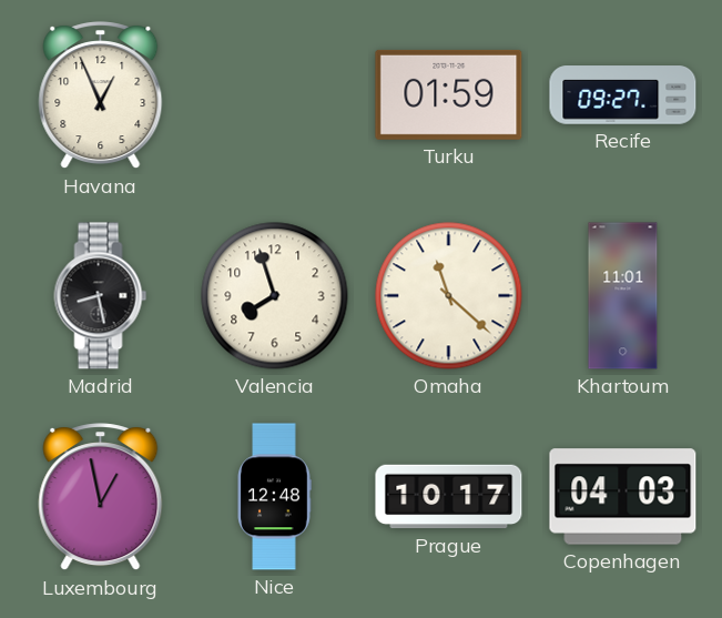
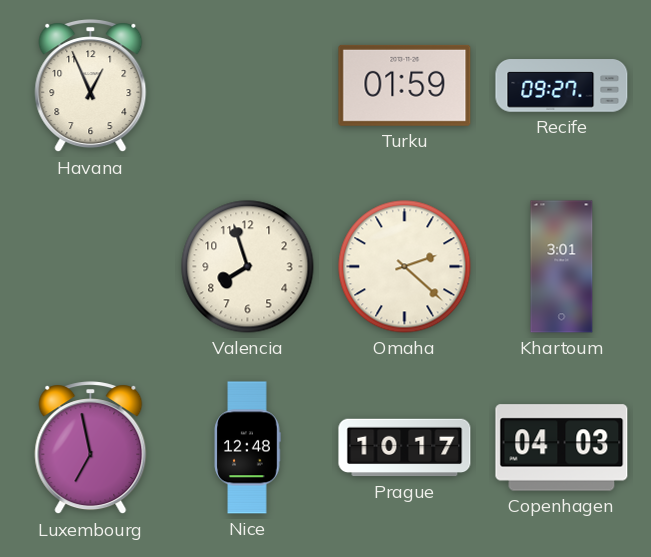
Madrid: 8:28 -> none
Omaha: 11:22 -> 2:22
Khartoum: 11:01 -> 3:01
Luxembourg: 12:58 -> 6:58
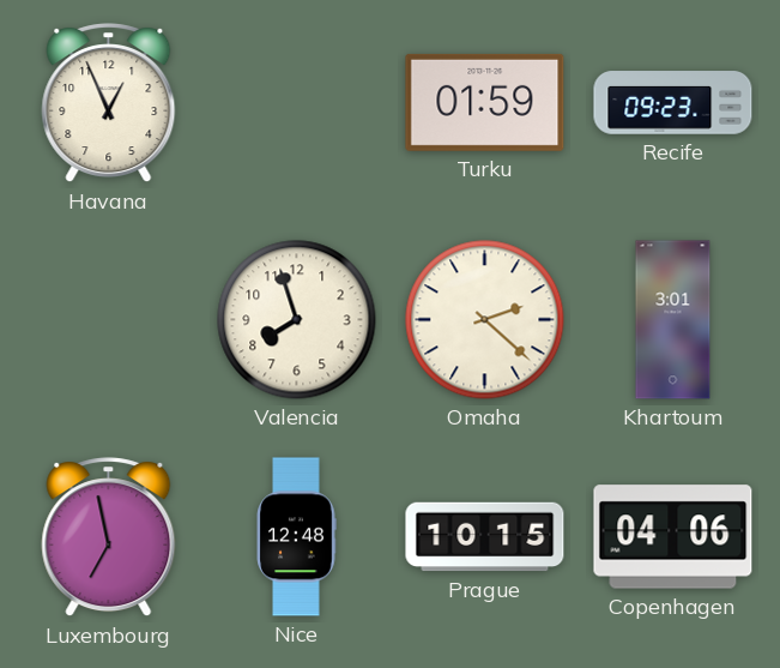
Recife: 09:27 -> 09:23
Prague: 10:17 -> 10:15
Copenhagen: 04:03 -> 04:06
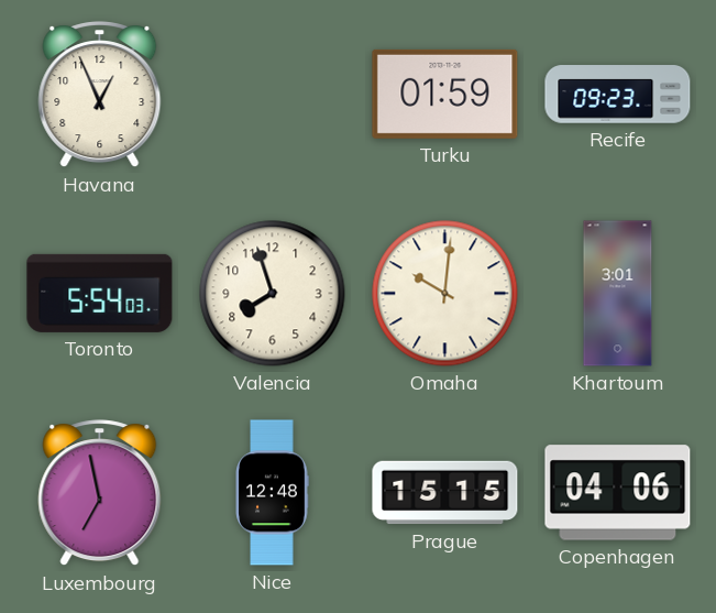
Toronto: none -> 5:54
Omaha: 2:22 -> 10:01
Prague: 10:15 -> 15:15
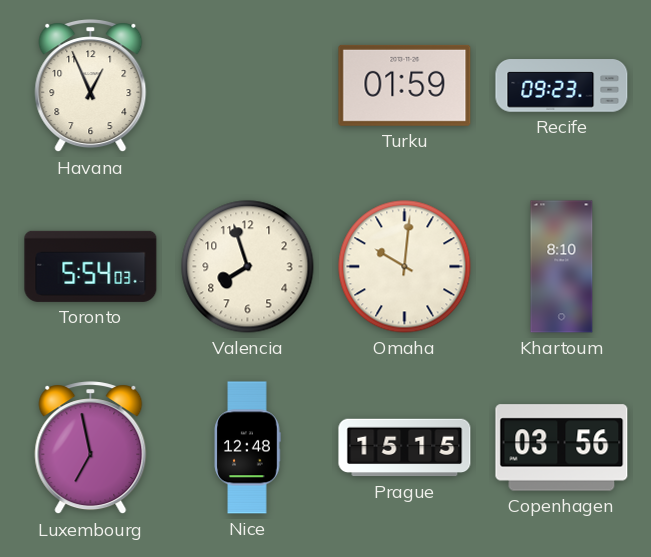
Khartoum: 3:01 -> 8:10
Copenhagen: 04:06 -> 03:56
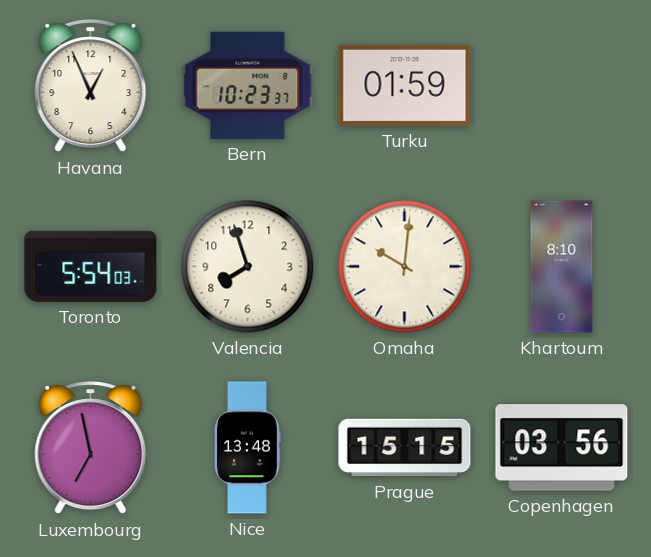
Bern: none -> 10:23
Recife: 09:23 -> none
Nice: 12:48 -> 13:48
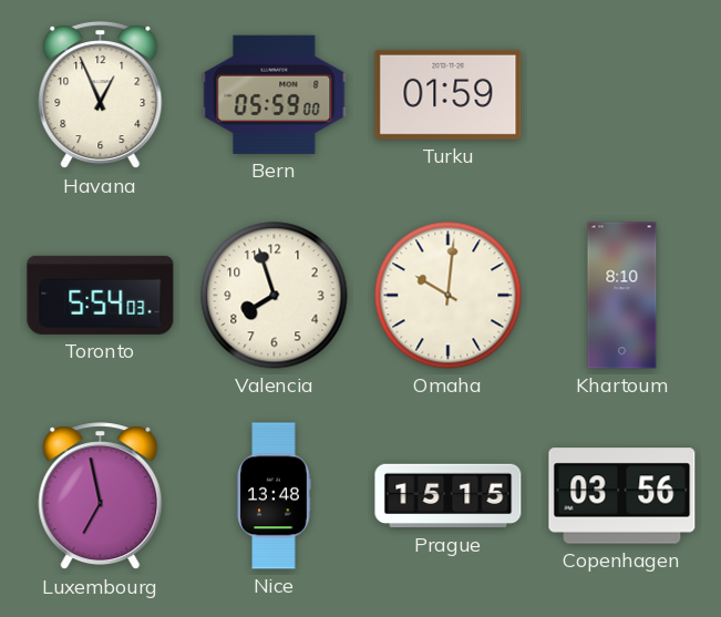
Bern: 10:23 -> 05:59
